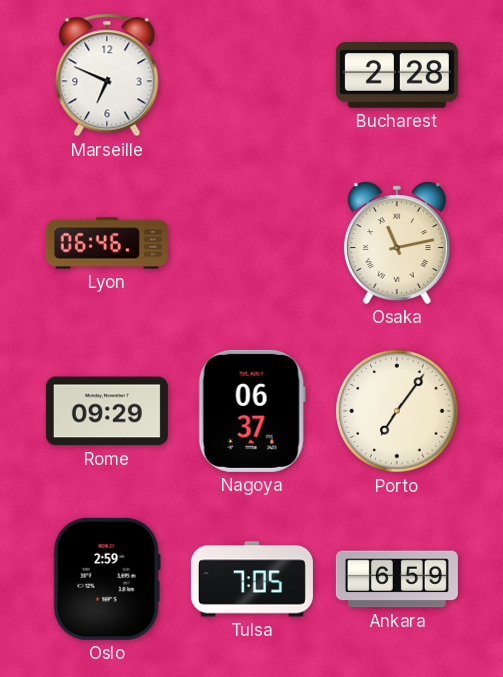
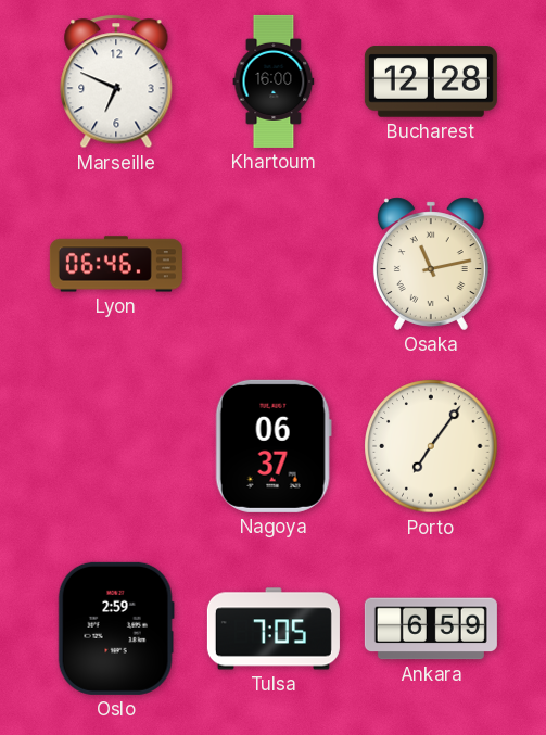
Khartoum: none -> 16:00
Bucharest: 2:28 -> 12:28
Rome: 09:29 -> none
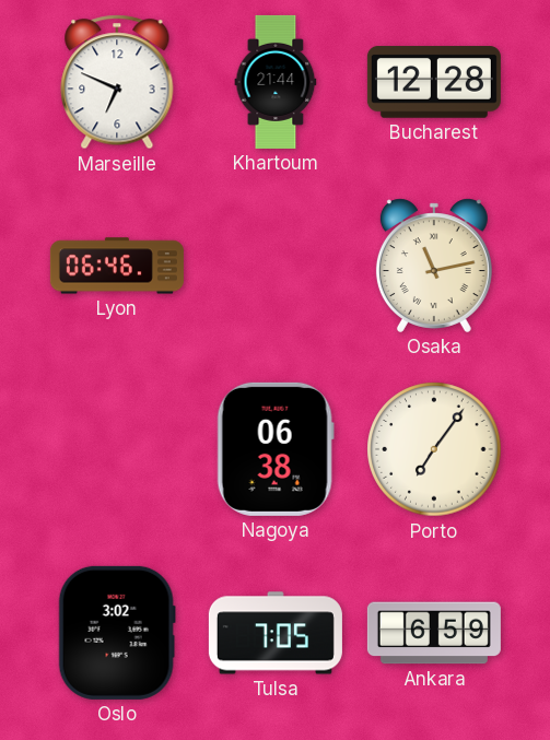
Khartoum: 16:00 -> 21:44
Nagoya: 06:37 -> 06:38
Oslo: 2:59 -> 3:02
